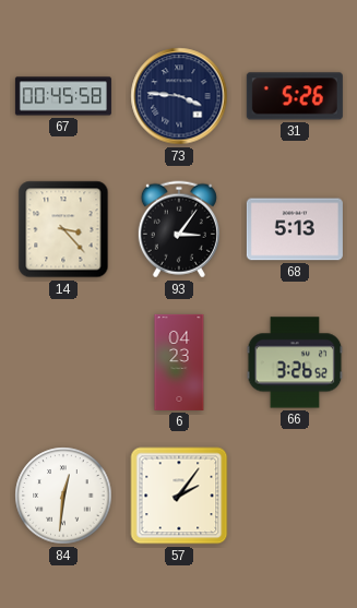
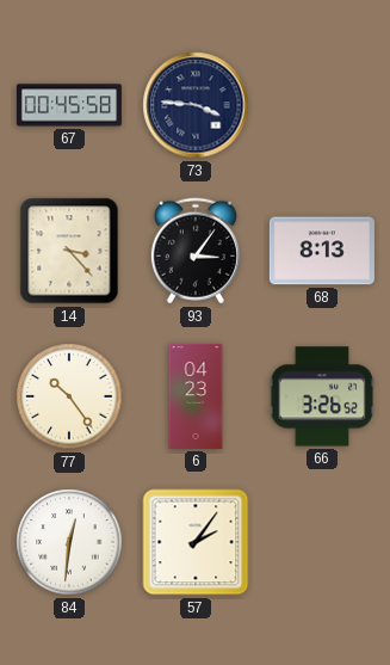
31: 5:26 -> none
68: 5:13 -> 8:13
77: none -> 10:24
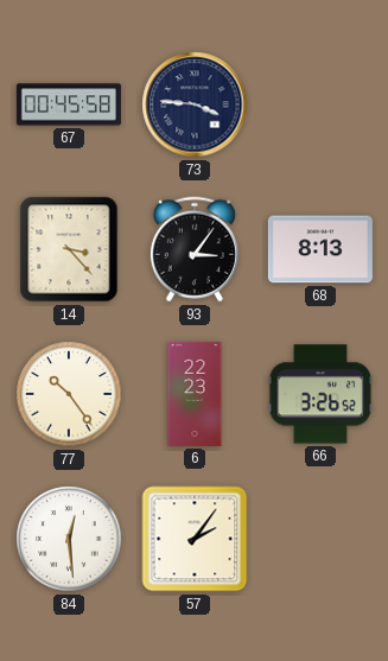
6: 04:23 -> 22:23
84: 12:31 -> 12:29
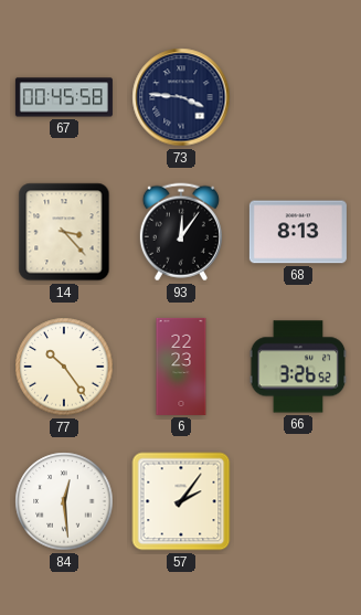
93: 3:06 -> 12:06
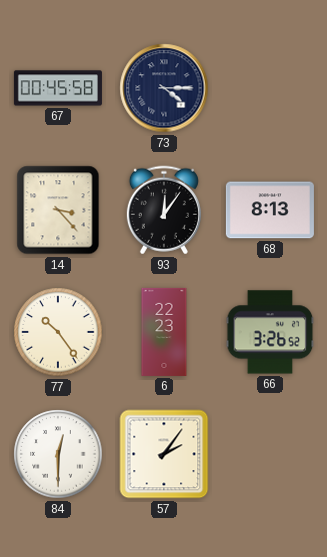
73: 3:46 -> 4:15
84: 12:29 -> 12:30
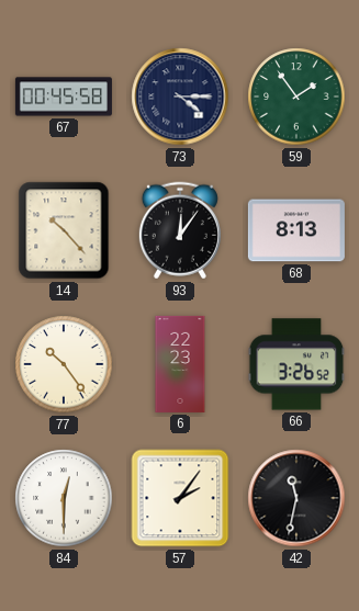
59: none -> 1:54
14: 3:23 -> 10:23
42: none -> 11:32
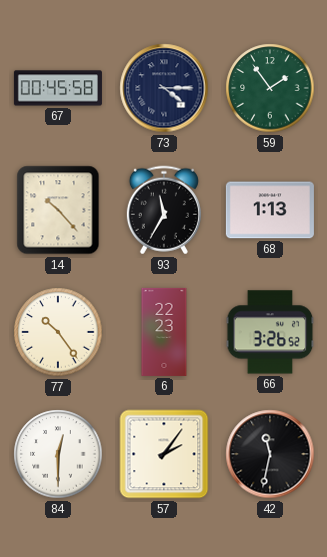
93: 12:06 -> 11:35
68: 8:13 -> 1:13
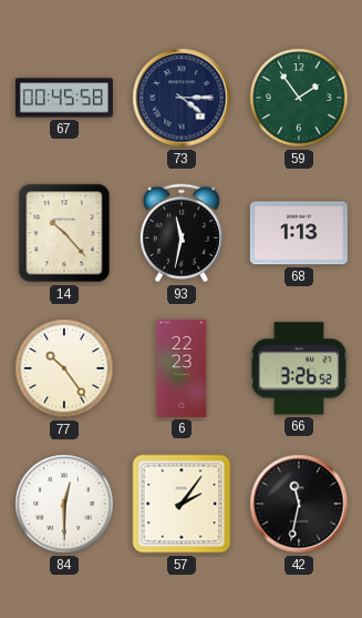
93: 11:35 -> 11:32
